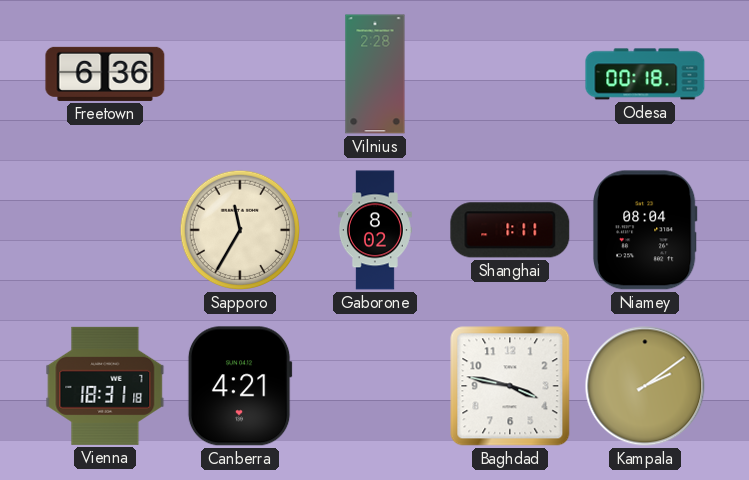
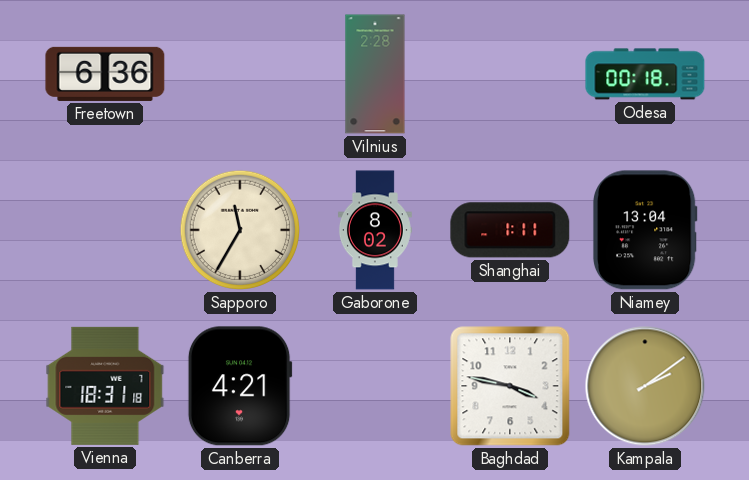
Niamey: 08:04 -> 13:04
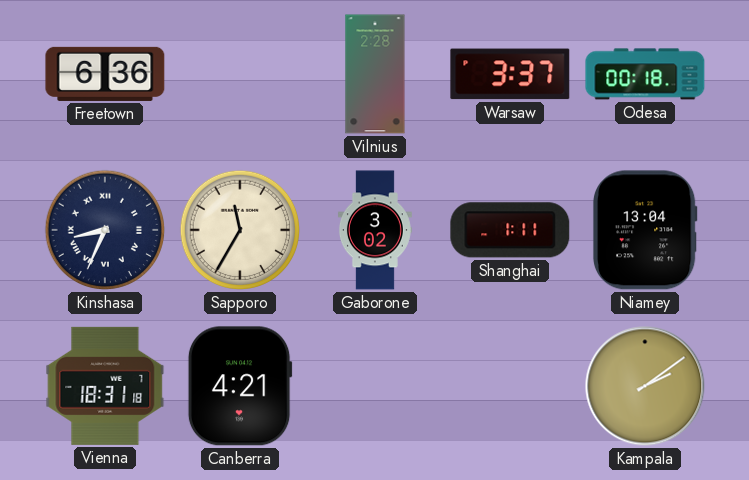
Warsaw: none -> 3:37
Kinshasa: none -> 8:34
Gaborone: 8:02 -> 3:02
Baghdad: 3:47 -> none
